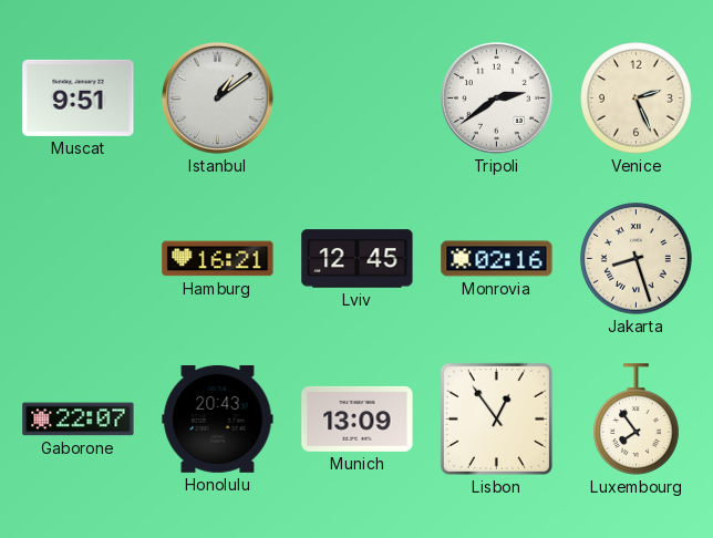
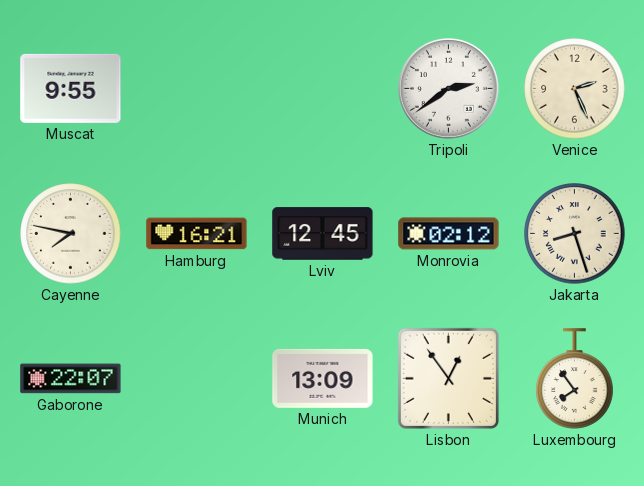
Muscat: 9:51 -> 9:55
Istanbul: 1:09 -> none
Cayenne: none -> 7:47
Monrovia: 02:16 -> 02:12
Honolulu: 20:43 -> none
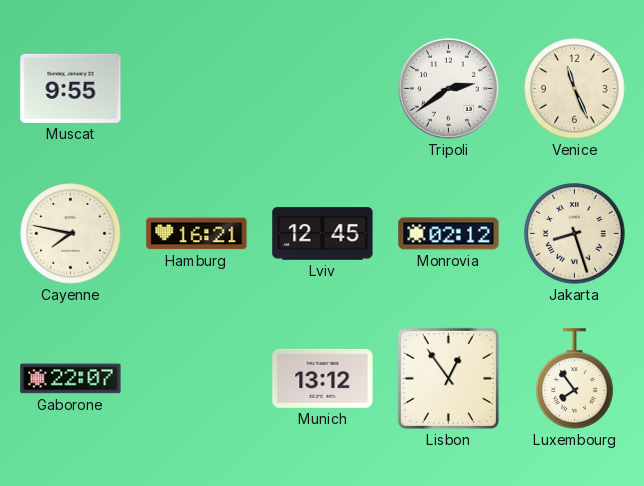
Venice: 2:26 -> 11:26
Munich: 13:09 -> 13:12
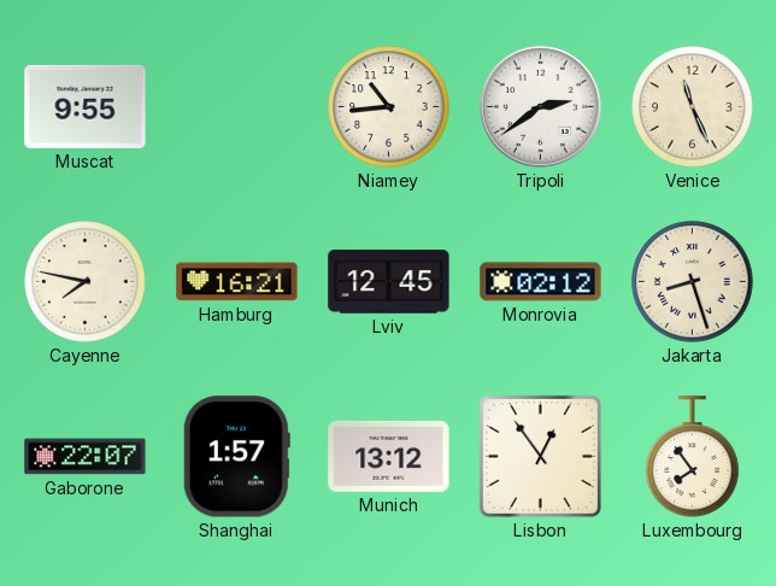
Niamey: none -> 10:44
Shanghai: none -> 1:57
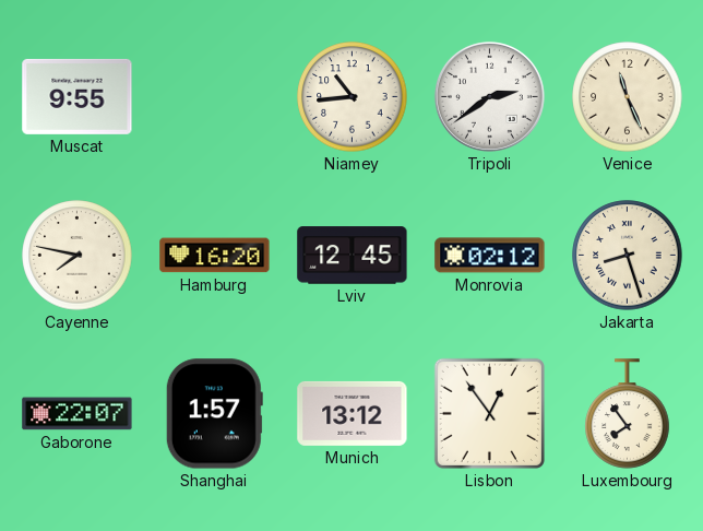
Hamburg: 16:21 -> 16:20
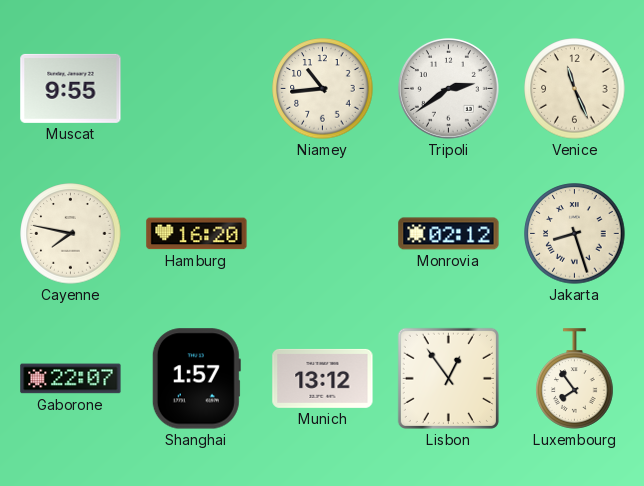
Lviv: 12:45 -> none
